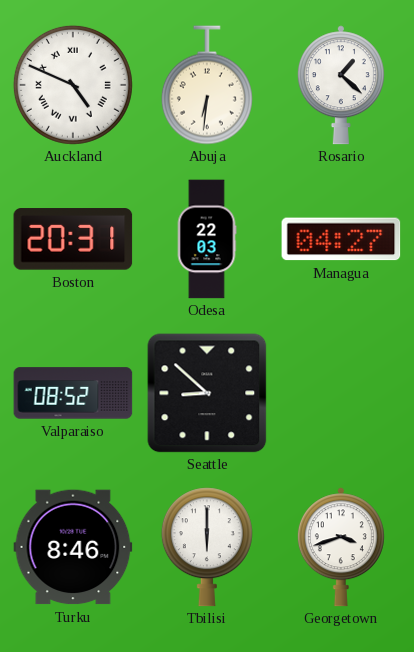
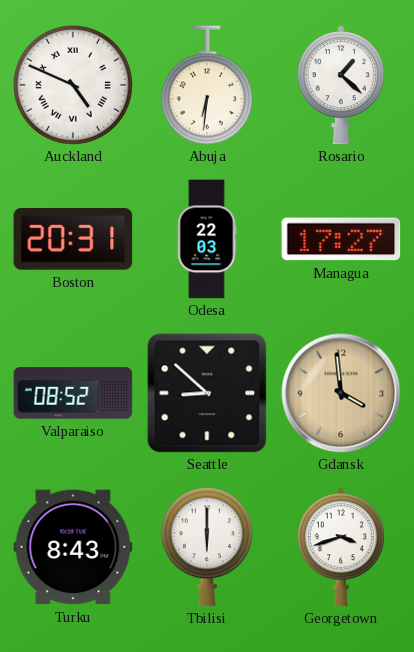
Managua: 04:27 -> 17:27
Gdansk: none -> 3:59
Turku: 8:46 -> 8:43
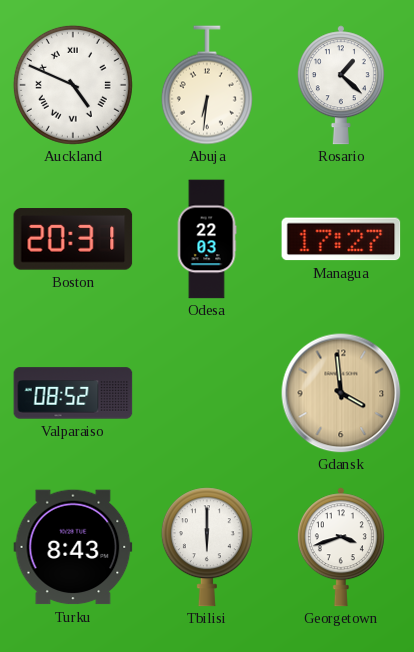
Seattle: 8:52 -> none
